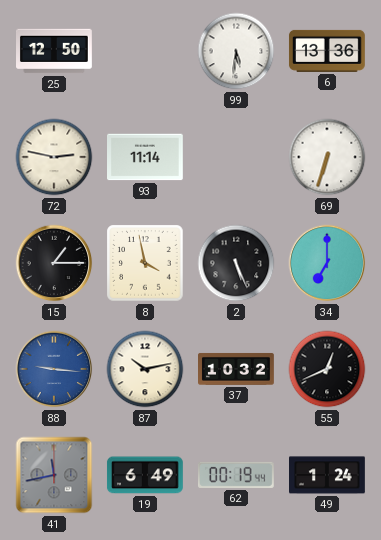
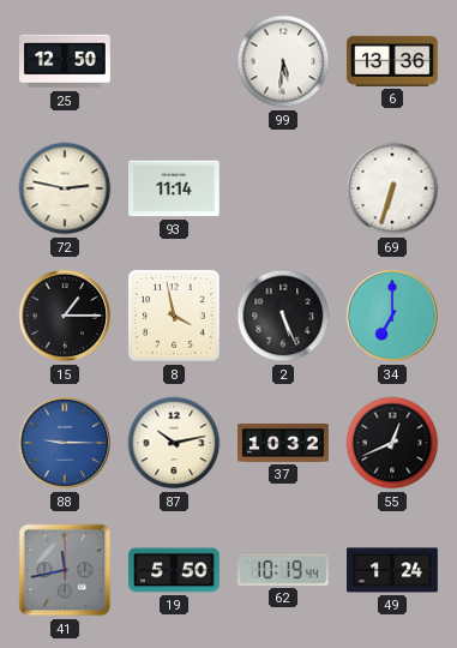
88: 9:16 -> 9:15
19: 6:49 -> 5:50
62: 00:19 -> 10:19
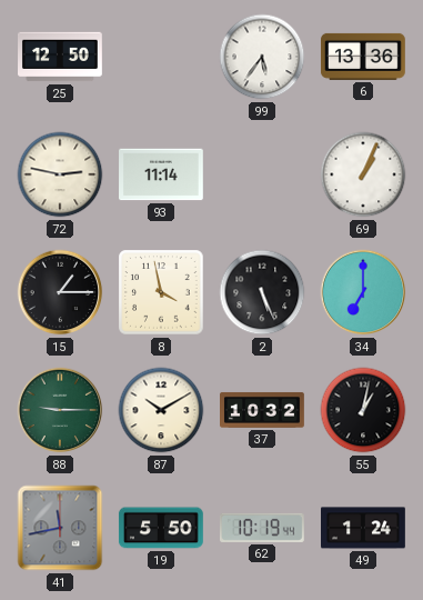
99: 5:31 -> 5:36
69: 6:33 -> 1:04
88 dial: blue -> green
87: 10:13 -> 10:10
55: 12:41 -> 1:02
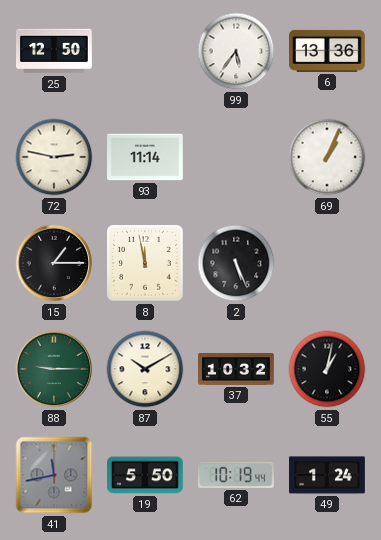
8: 3:58 -> 11:58
34: 7:00 -> none
